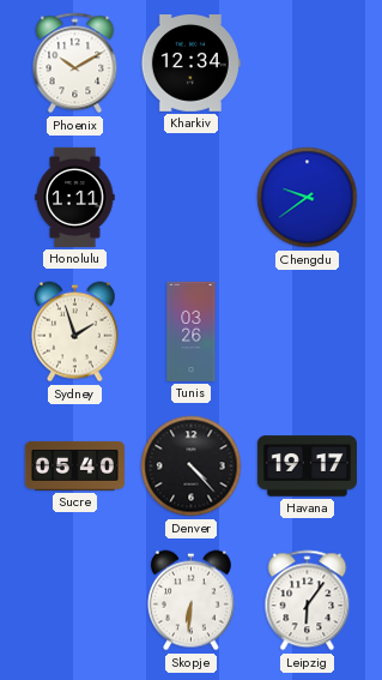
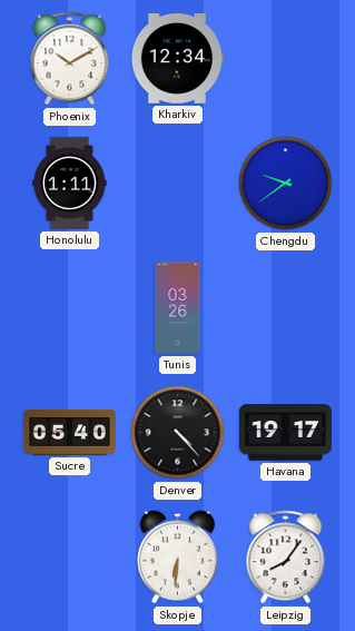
Sydney: 1:57 -> none
Leipzig: 6:06 -> 8:06
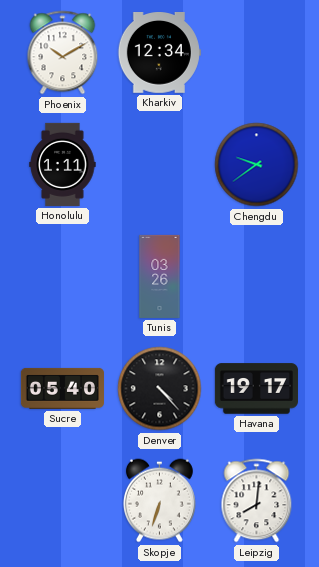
Skopje: 6:31 -> 6:33
Leipzig: 8:06 -> 8:01
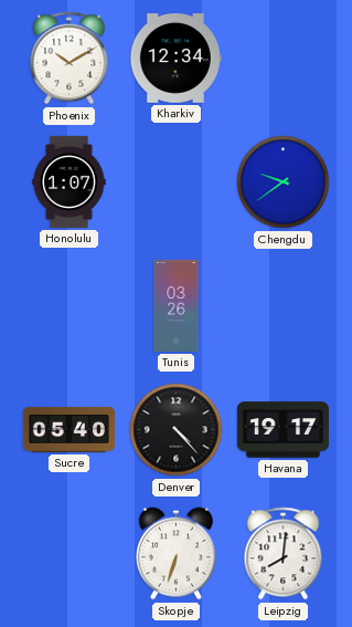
Honolulu: 1:11 -> 1:07
